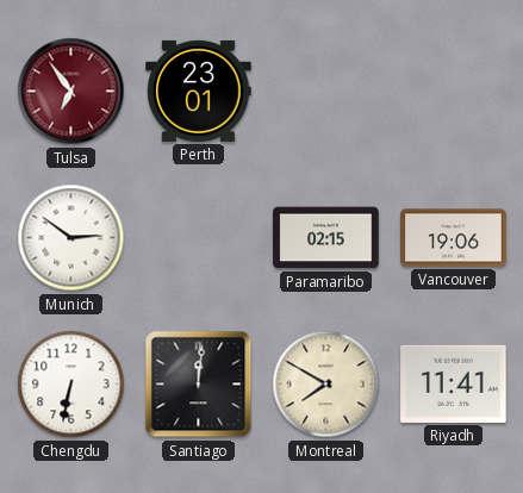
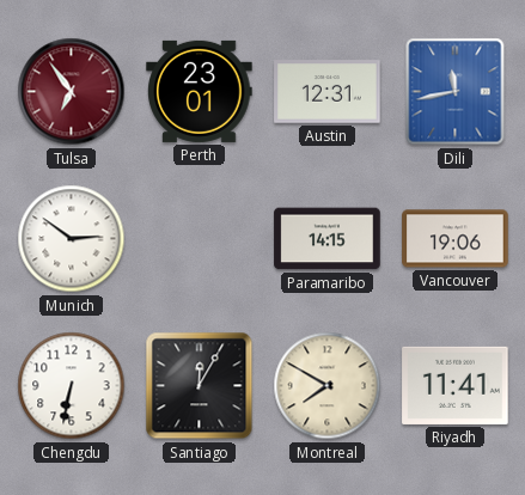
Austin: none -> 12:31
Dili: none -> 11:43
Paramaribo: 02:15 -> 14:15
Santiago: 12:01 -> 12:05
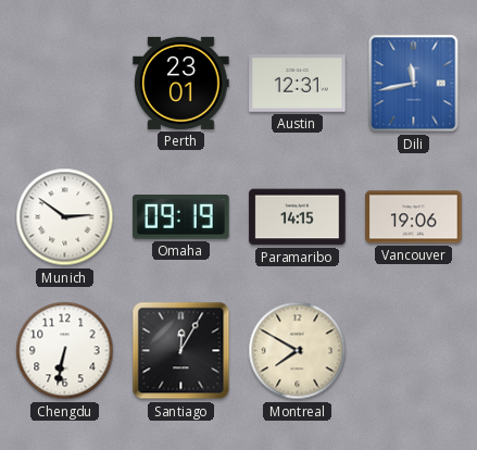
Tulsa: 6:54 -> none
Omaha: none -> 09:19
Riyadh: 11:41 -> none
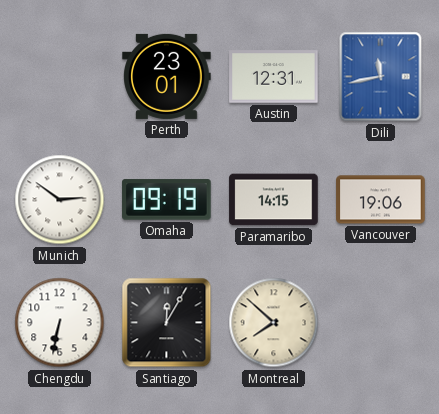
Montreal: 7:50 -> 7:52
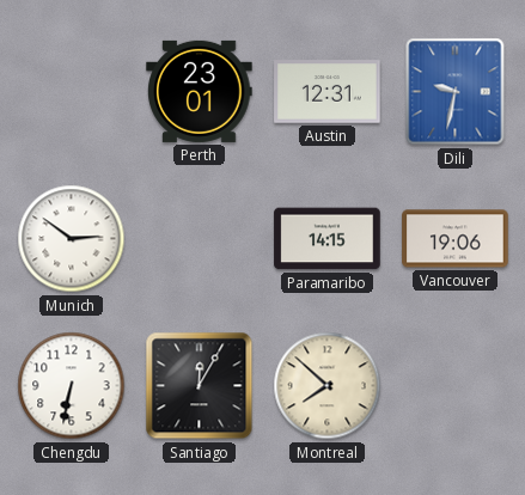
Dili: 11:43 -> 9:32
Omaha: 09:19 -> none
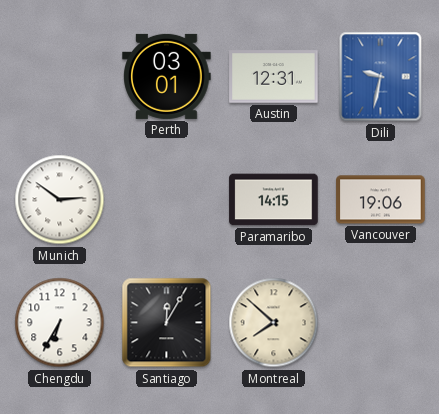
Perth: 23:01 -> 03:01
Chengdu: 6:32 -> 6:35
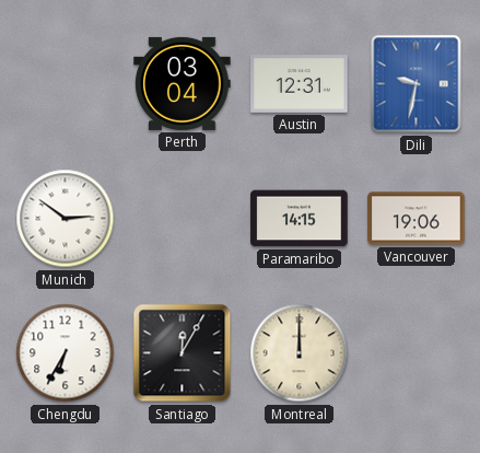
Perth: 03:01 -> 03:04
Montreal: 7:52 -> 12:00
